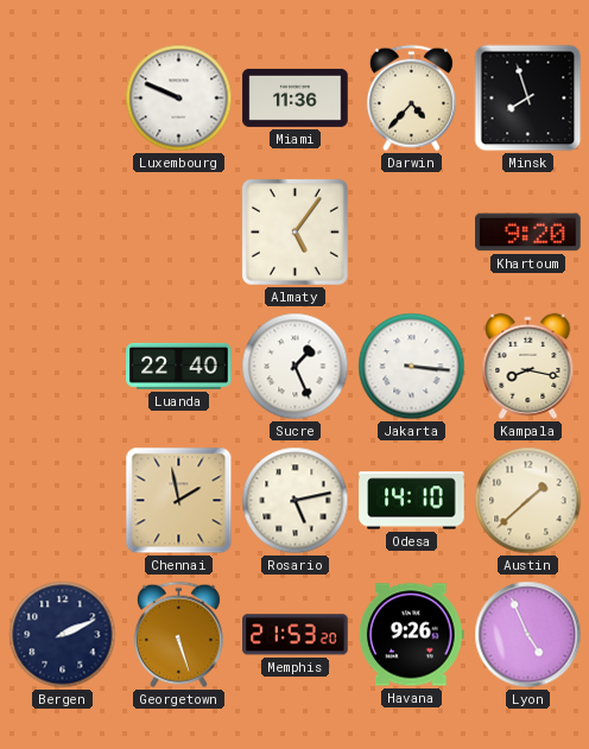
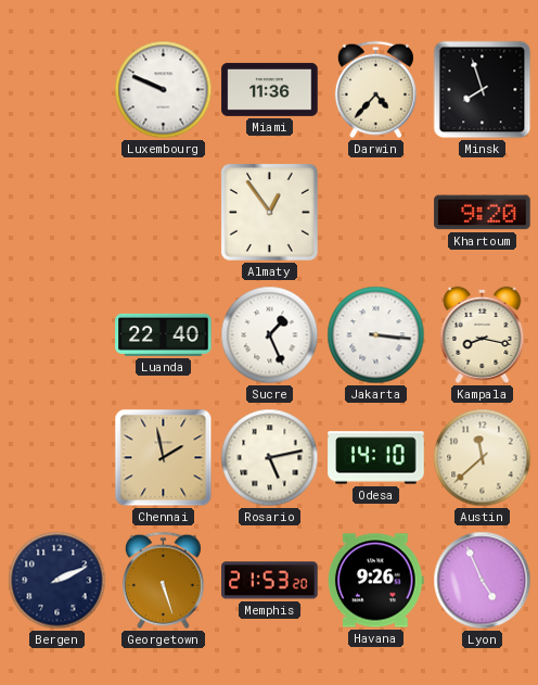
Almaty: 5:06 -> 12:54
Austin: 1:38 -> 11:38
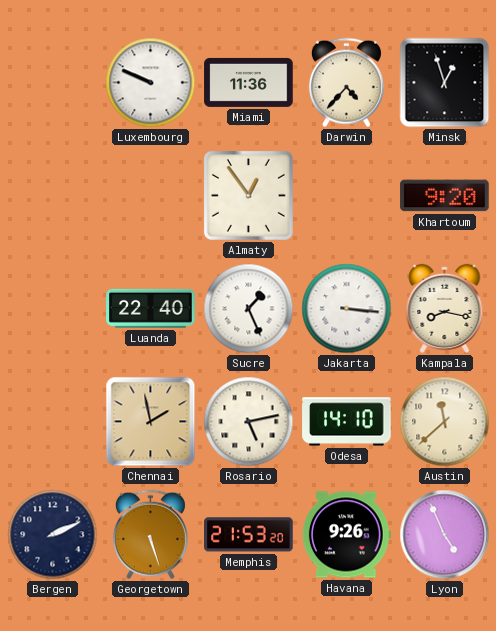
Minsk: 7:57 -> 12:57
